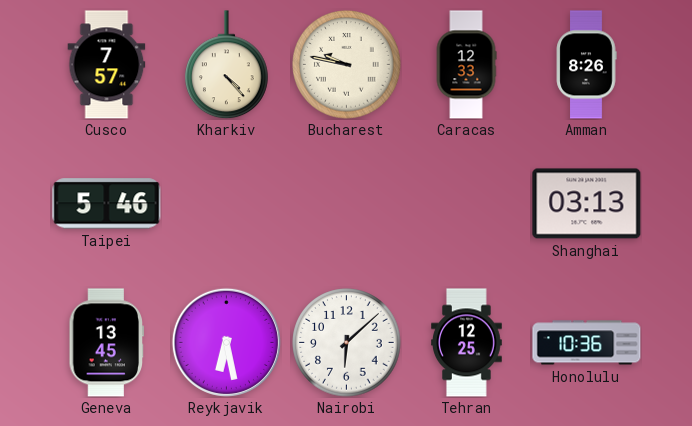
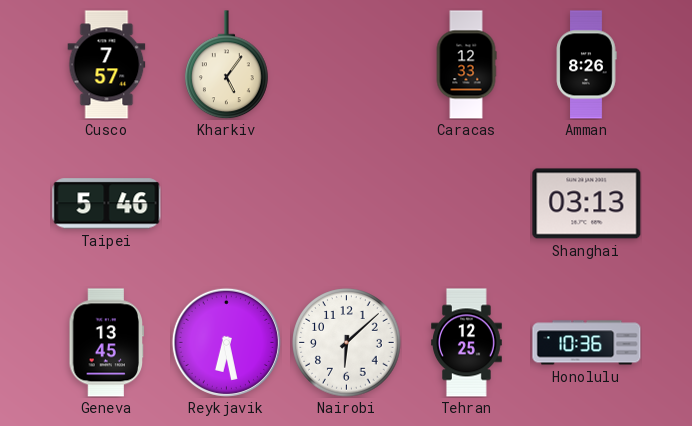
Kharkiv: 4:23 -> 5:06
Bucharest: 9:47 -> none
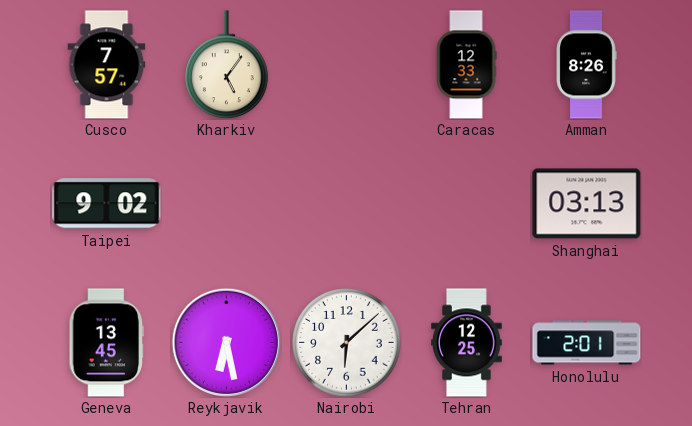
Taipei: 5:46 -> 9:02
Honolulu: 10:36 -> 2:01
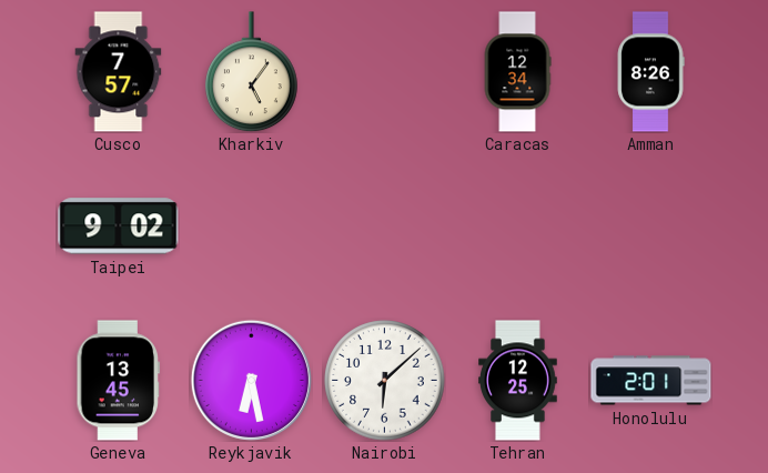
Caracas: 12:33 -> 12:34
Shanghai: 03:13 -> none
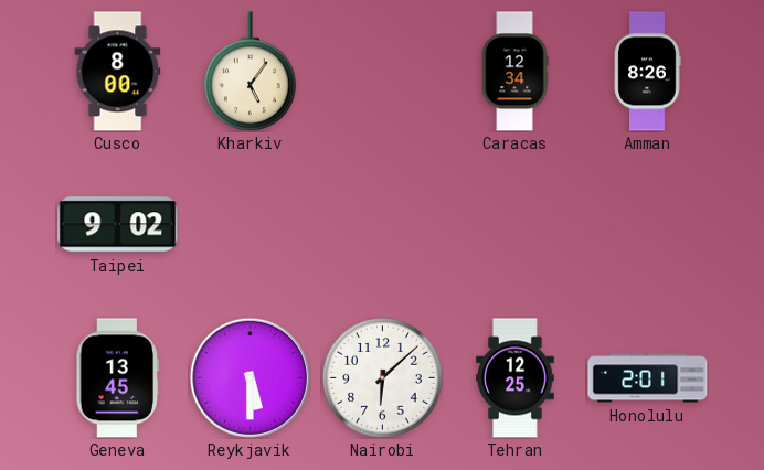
Cusco: 7:57 -> 8:00
Reykjavik: 6:28 -> 5:30
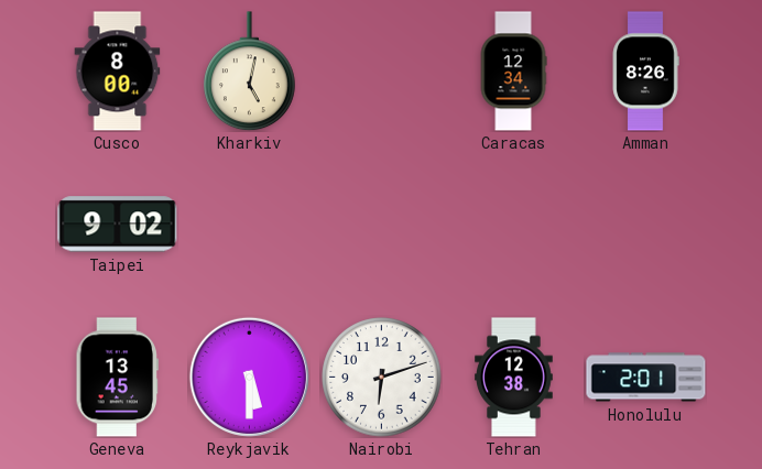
Kharkiv: 5:06 -> 5:02
Nairobi: 6:08 -> 6:12
Tehran: 12:25 -> 12:38
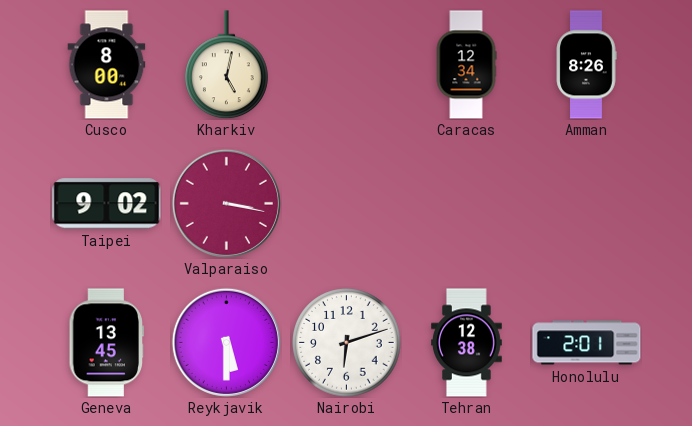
Valparaiso: none -> 3:17
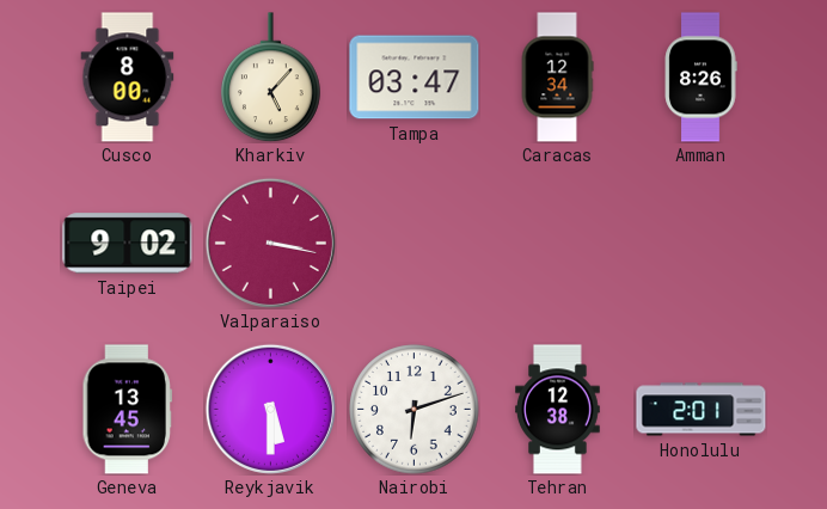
Kharkiv: 5:02 -> 5:07
Tampa: none -> 03:47
